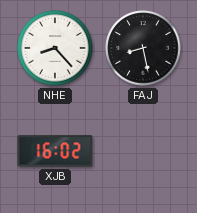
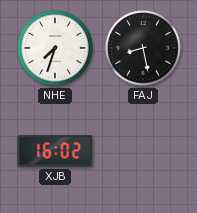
NHE: 8:23 -> 7:33
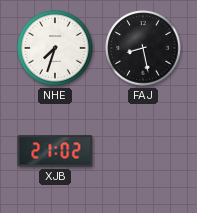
XJB: 16:02 -> 21:02
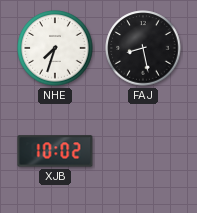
XJB: 21:02 -> 10:02
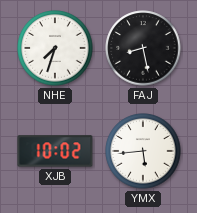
YMX: none -> 5:44
